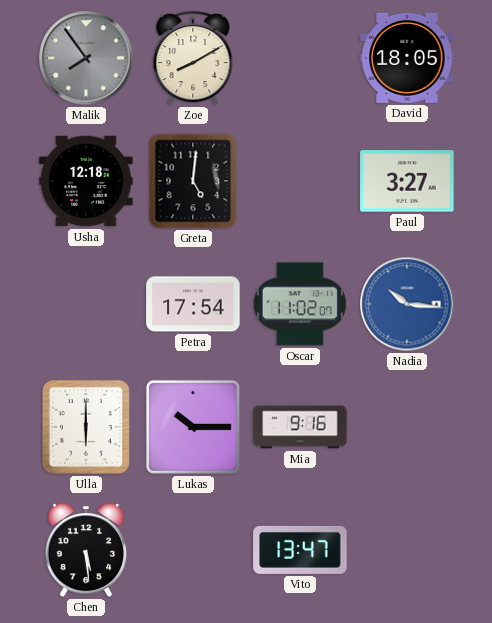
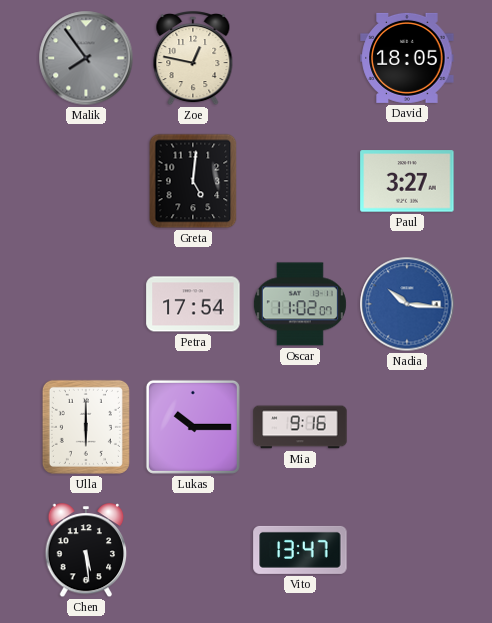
Zoe: 8:10 -> 12:47
Usha: 12:18 -> none
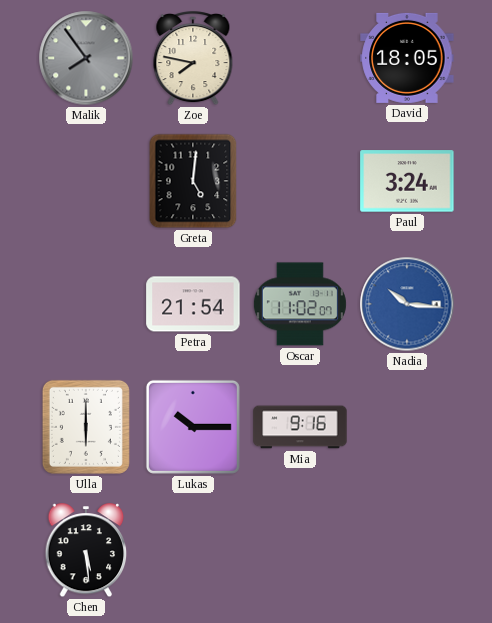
Zoe: 12:47 -> 7:47
Paul: 3:27 -> 3:24
Petra: 17:54 -> 21:54
Vito: 13:47 -> none
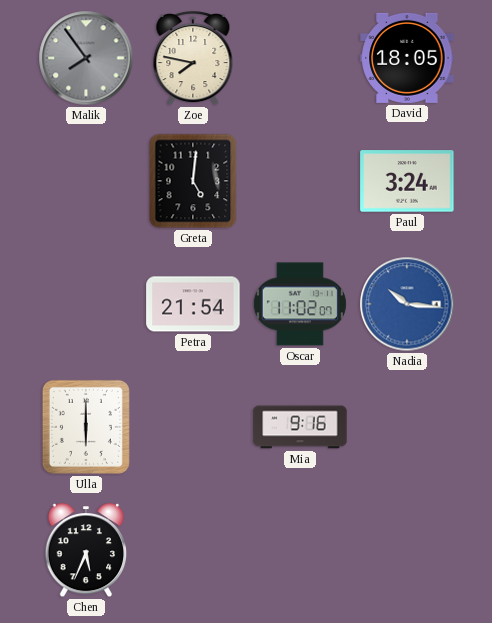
Lukas: 10:15 -> none
Chen: 5:29 -> 5:34
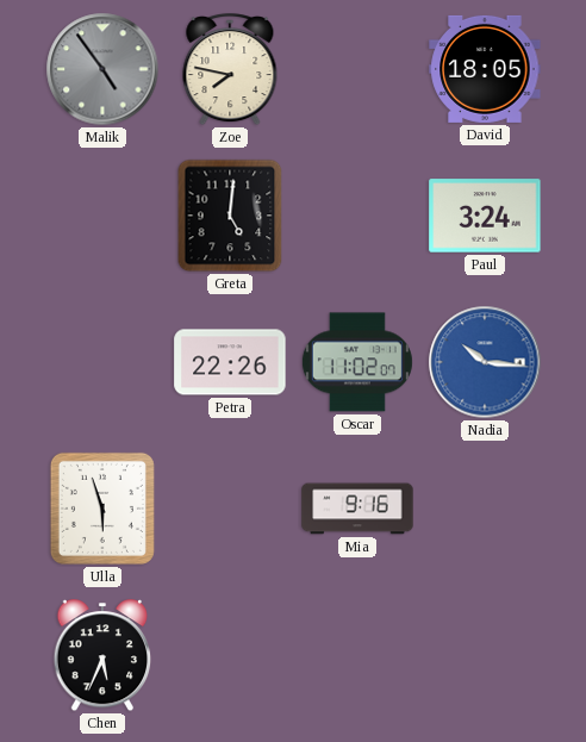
Malik: 7:54 -> 4:54
Petra: 21:54 -> 22:26
Ulla: 6:00 -> 5:57
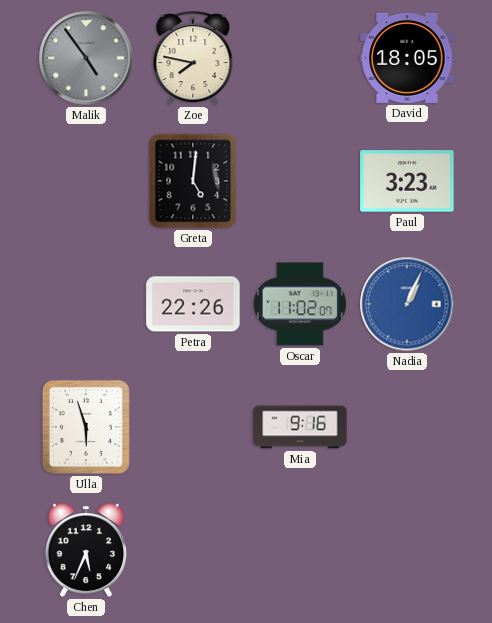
Paul: 3:24 -> 3:23
Nadia: 10:16 -> 1:04
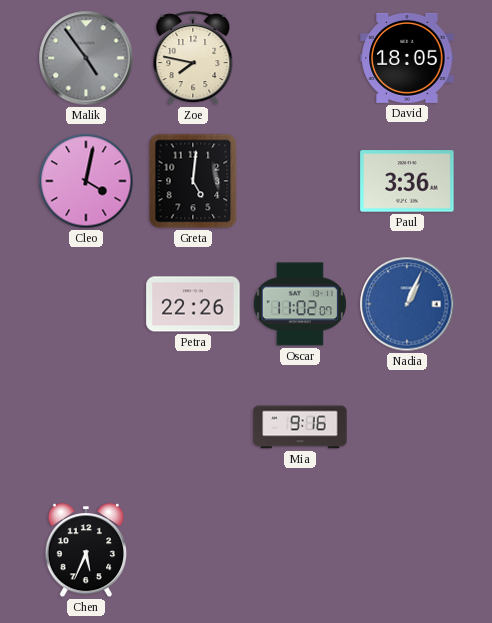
Cleo: none -> 4:02
Paul: 3:23 -> 3:36
Ulla: 5:57 -> none
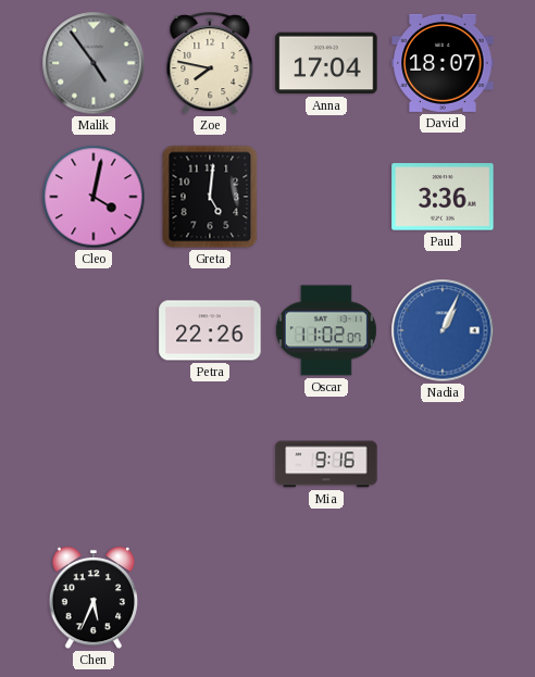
Anna: none -> 17:04
David: 18:05 -> 18:07
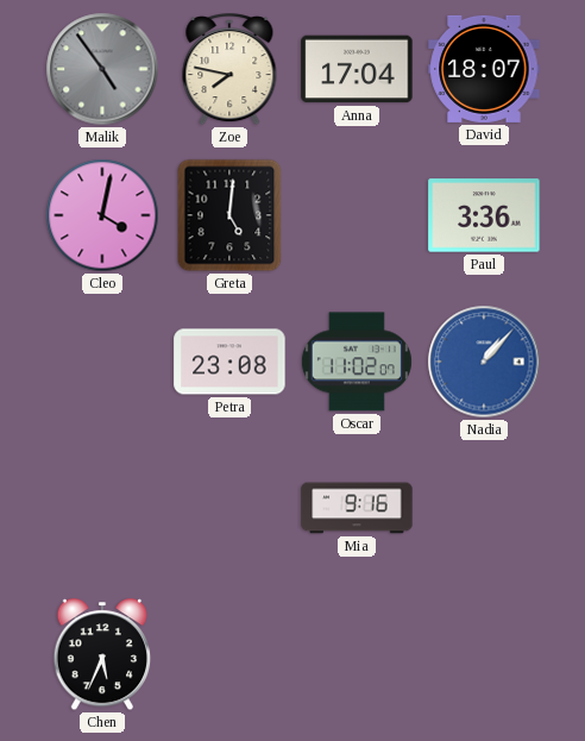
Petra: 22:26 -> 23:08
Nadia: 1:04 -> 1:07
